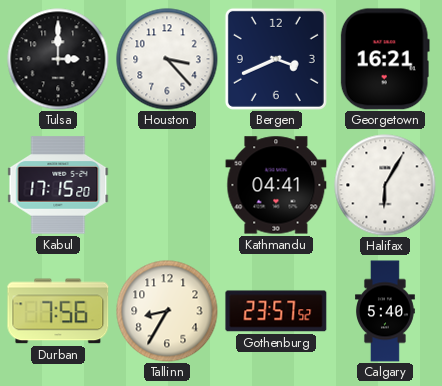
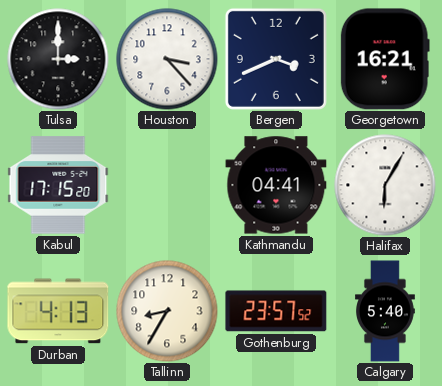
Durban: 7:56 -> 4:13
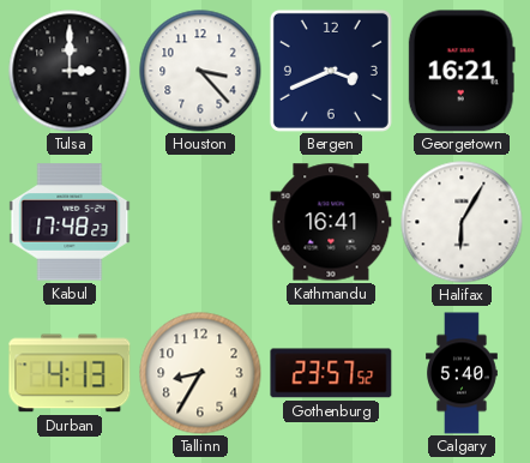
Kabul: 17:15 -> 17:48
Kathmandu: 04:41 -> 16:41
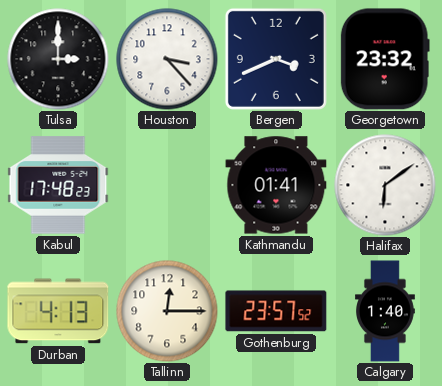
Georgetown: 16:21 -> 23:32
Kathmandu: 16:41 -> 01:41
Halifax: 6:05 -> 6:09
Tallinn: 8:35 -> 12:15
Calgary: 5:40 -> 1:40
